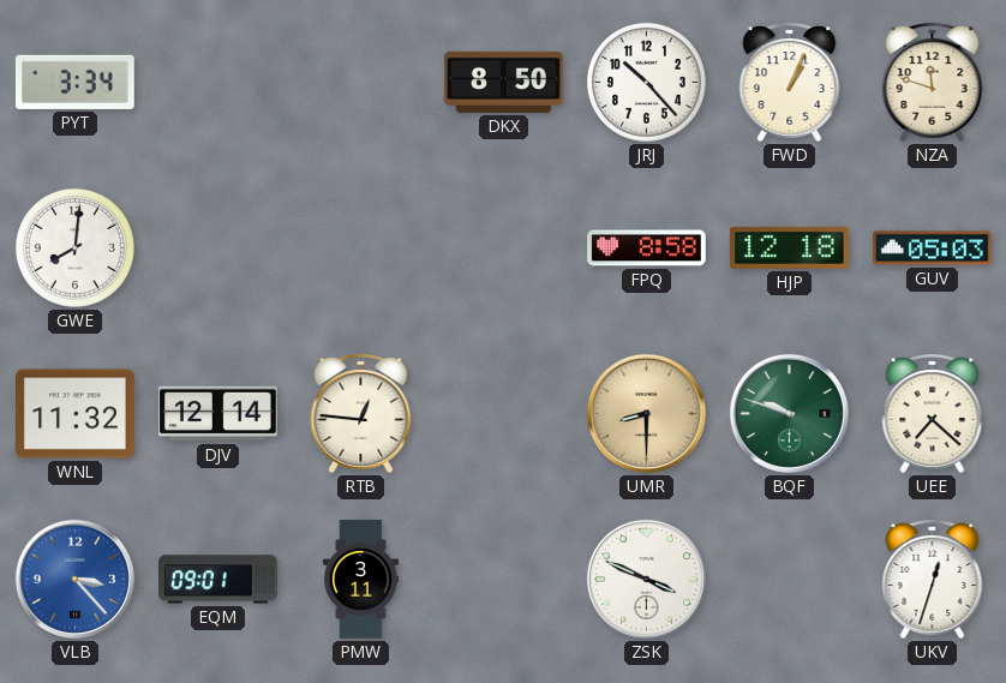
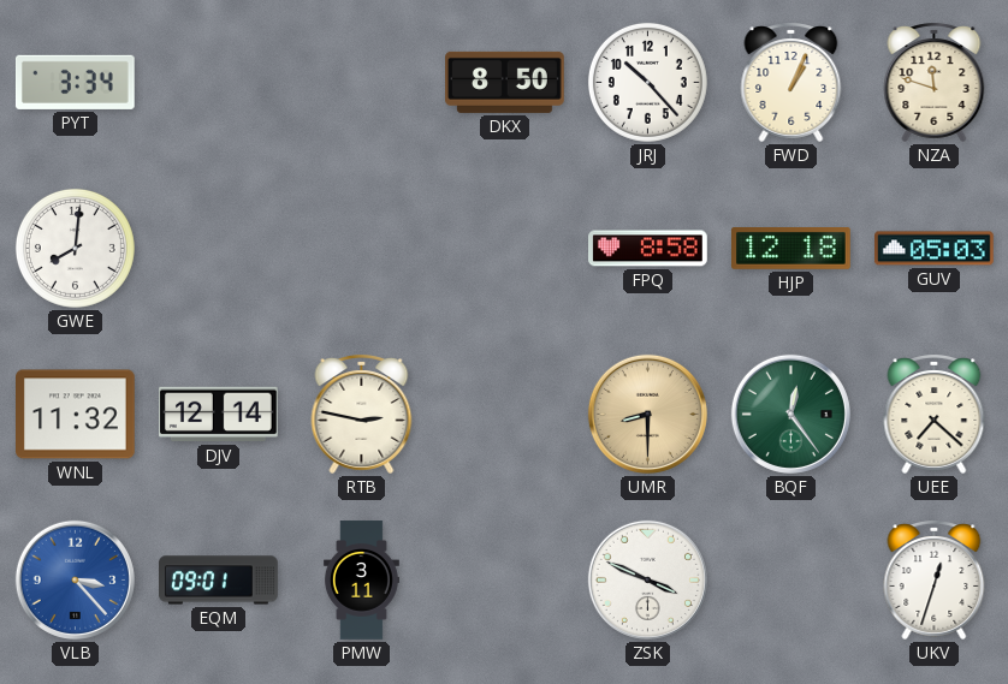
RTB: 12:46 -> 2:47
BQF: 9:48 -> 12:24
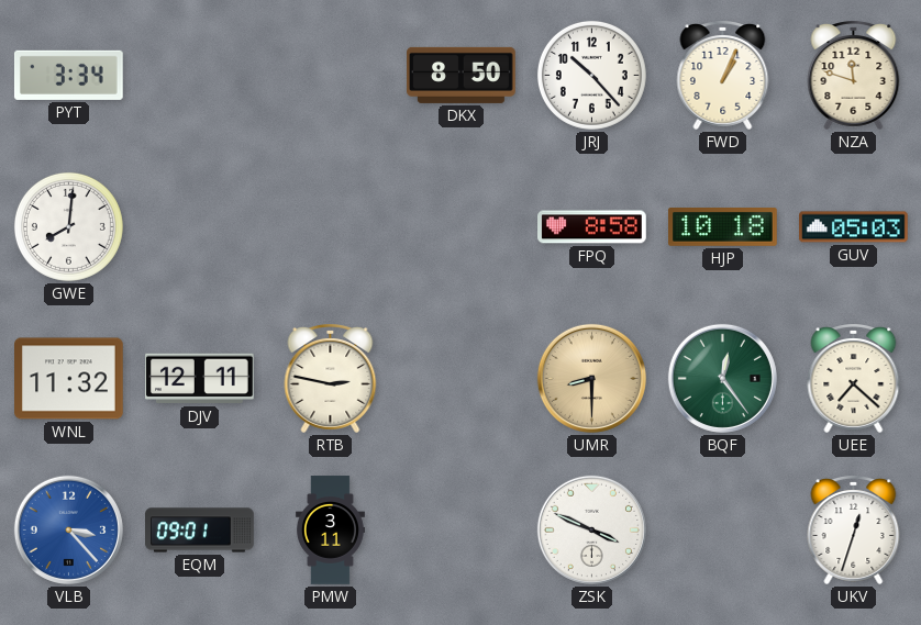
HJP: 12:18 -> 10:18
DJV: 12:14 -> 12:11
